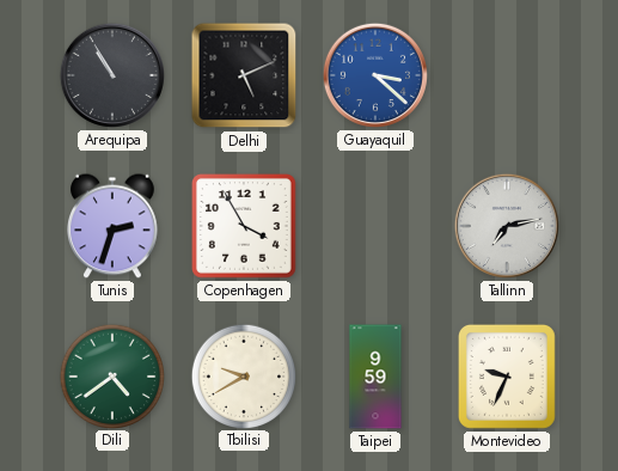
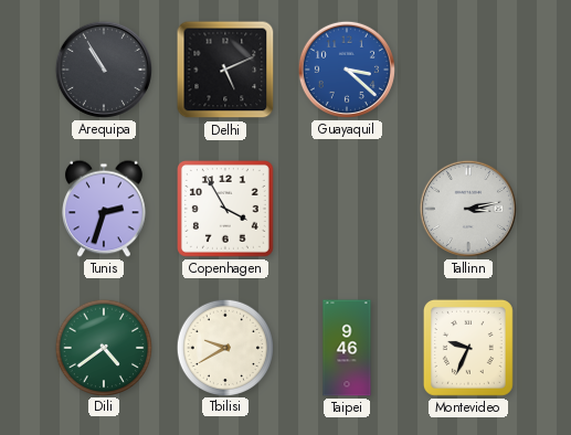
Tallinn: 7:13 -> 3:13
Taipei: 9:59 -> 9:46
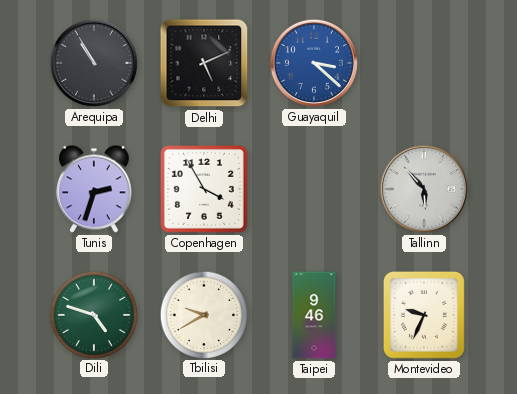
Tallinn: 3:13 -> 5:53
Dili: 4:39 -> 4:48
